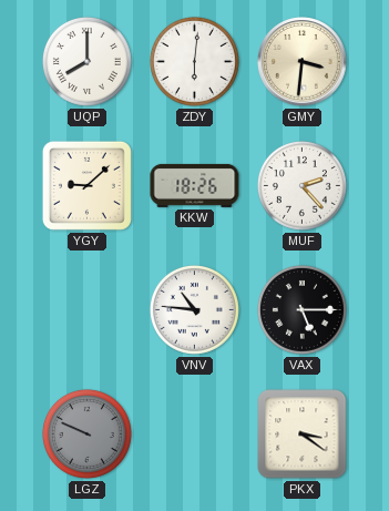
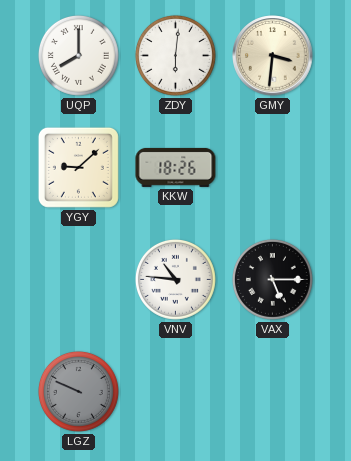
MUF: 2:23 -> none
PKX: 3:21 -> none
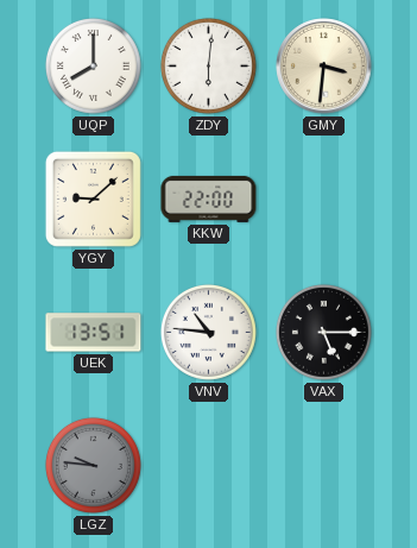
KKW: 18:26 -> 22:00
UEK: none -> 13:51
LGZ: 9:49 -> 9:46
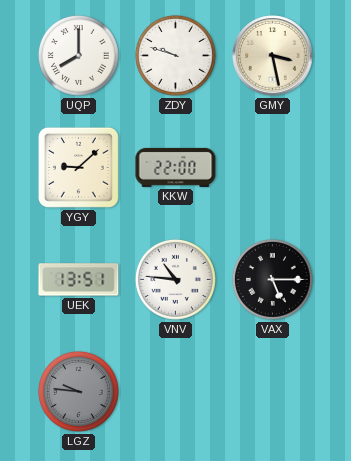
ZDY: 6:01 -> 9:48
GMY: 3:31 -> 3:28
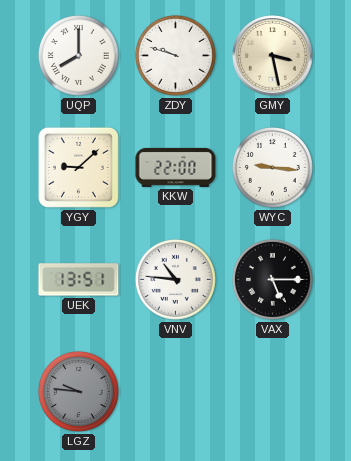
WYC: none -> 9:16
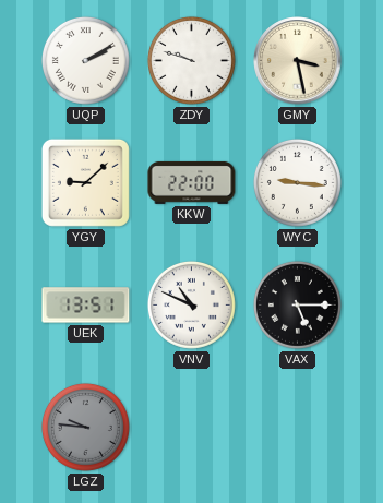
UQP: 8:00 -> 2:10
VNV: 10:46 -> 10:49
